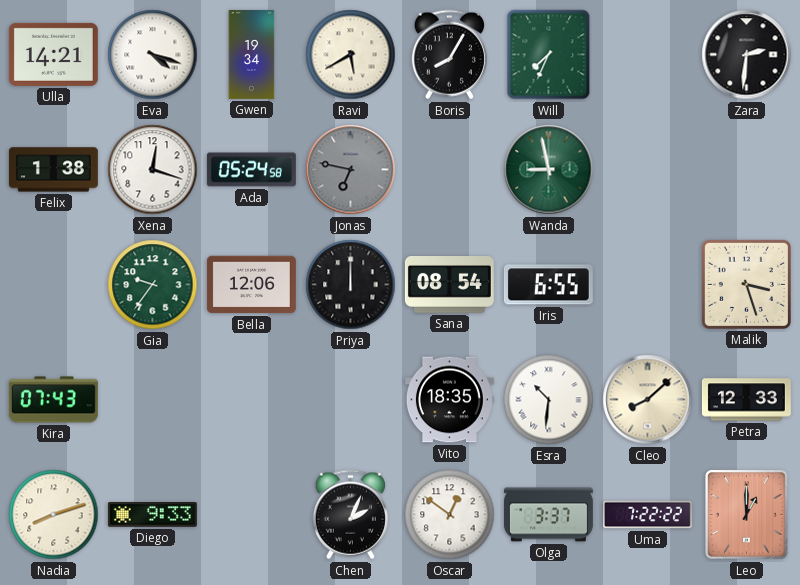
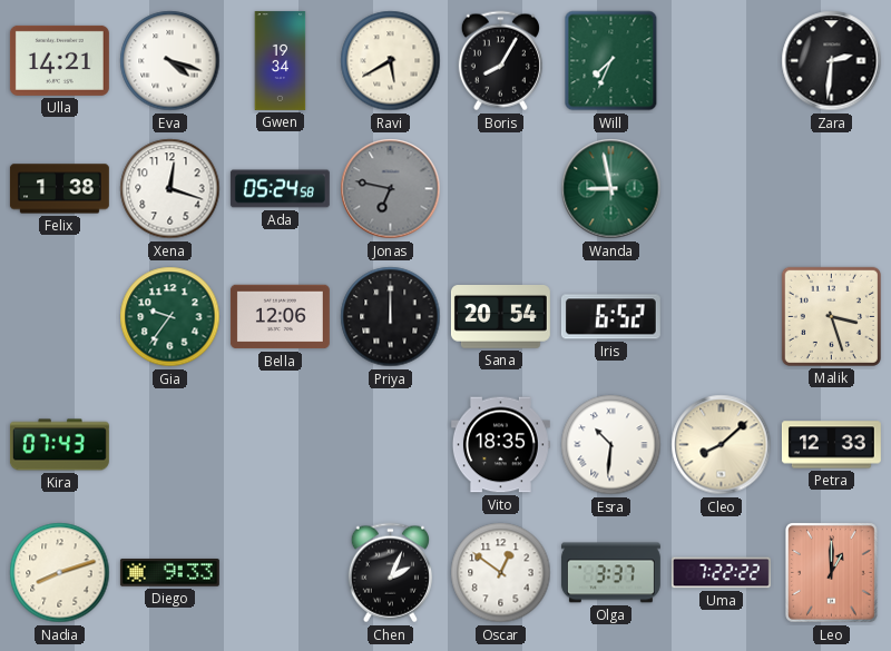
Sana: 08:54 -> 20:54
Iris: 6:55 -> 6:52
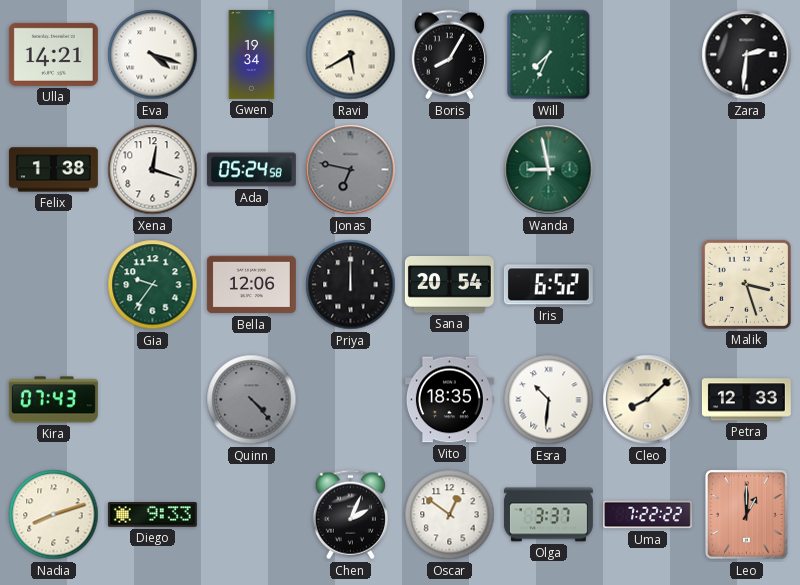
Quinn: none -> 4:23
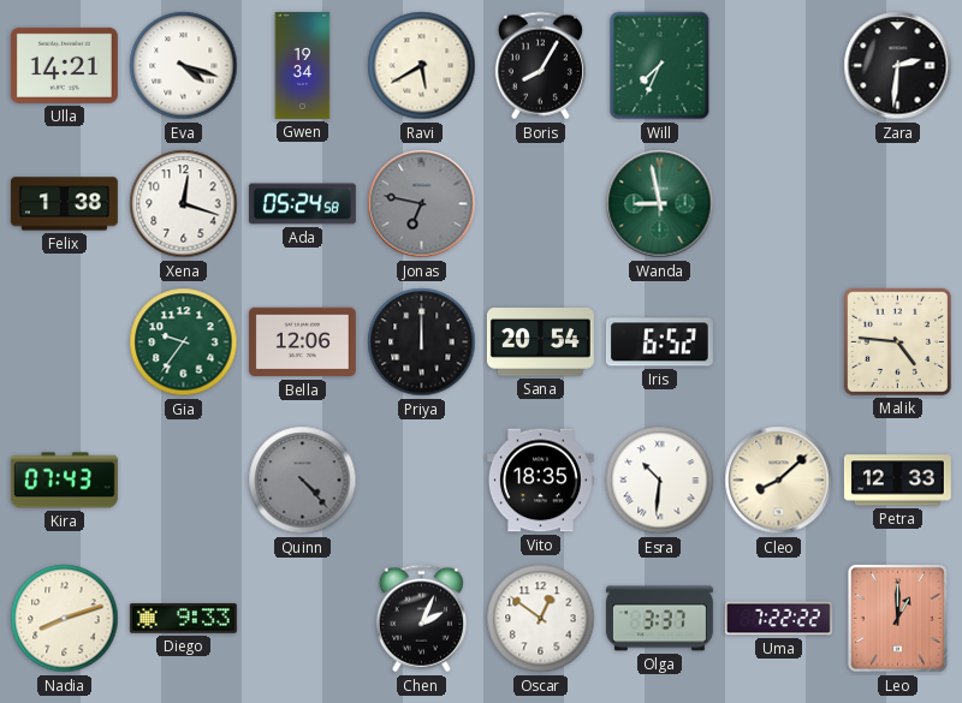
Malik: 3:27 -> 4:46
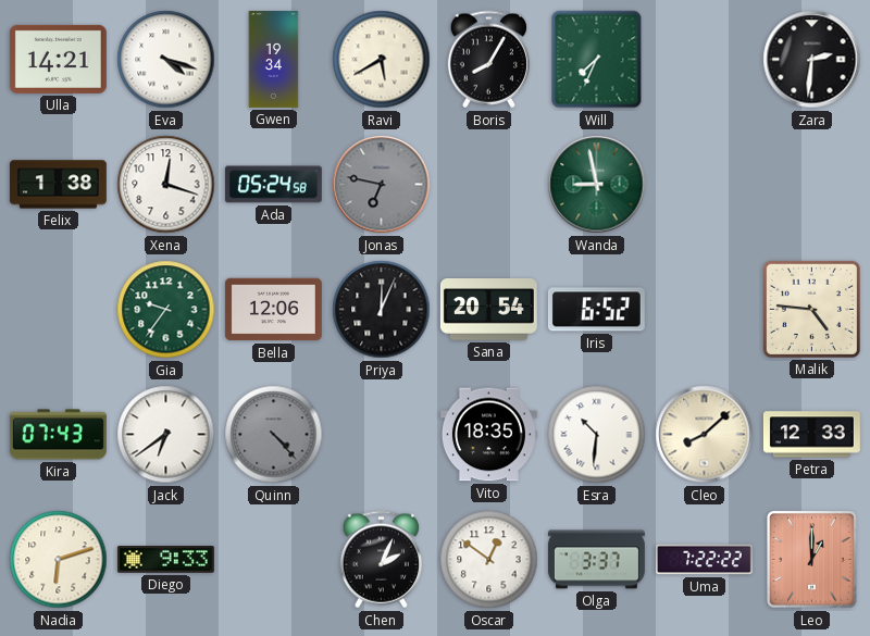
Priya: 12:00 -> 12:04
Jack: none -> 6:39
Nadia: 8:12 -> 6:12
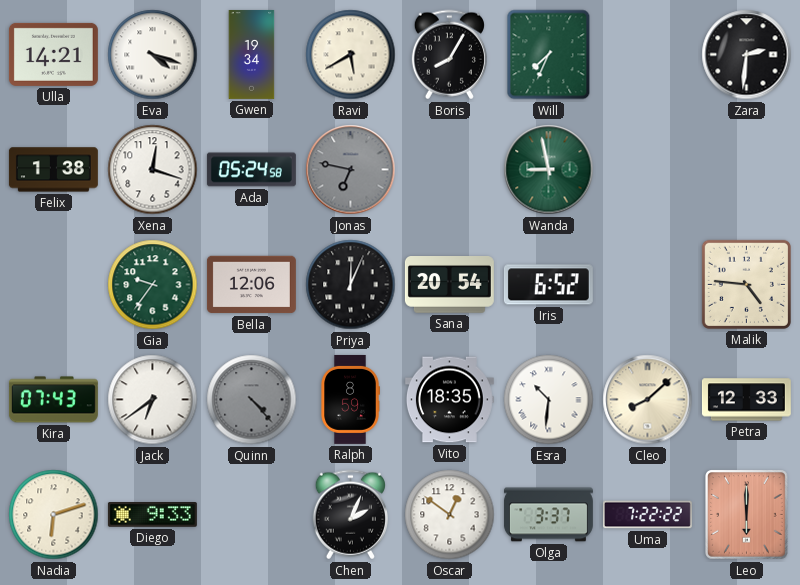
Ralph: none -> 8:59
Leo: 1:00 -> 6:00
